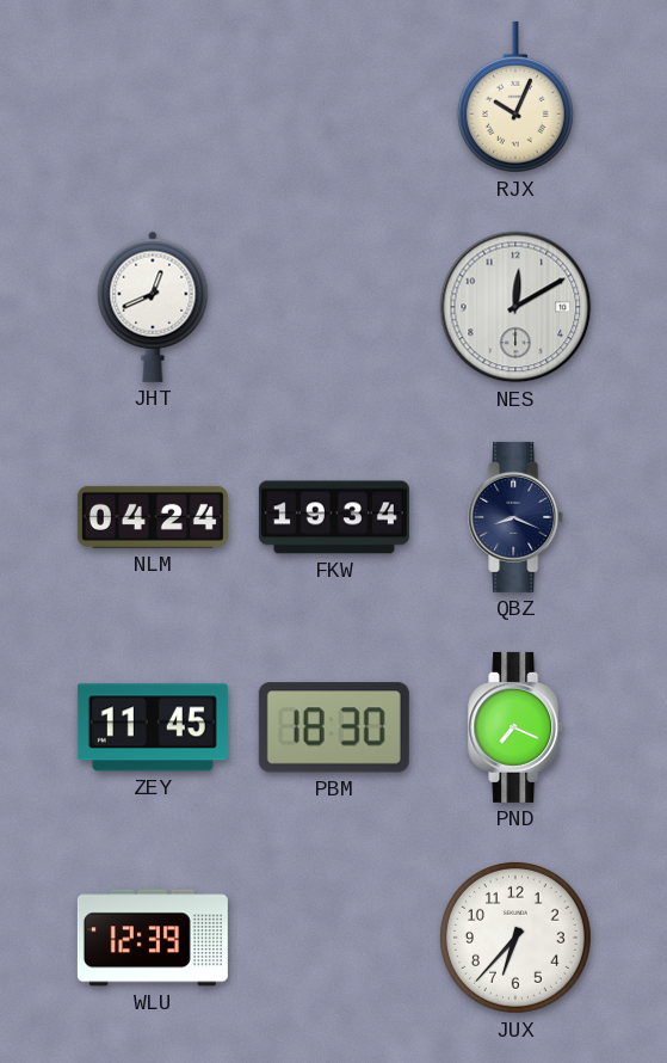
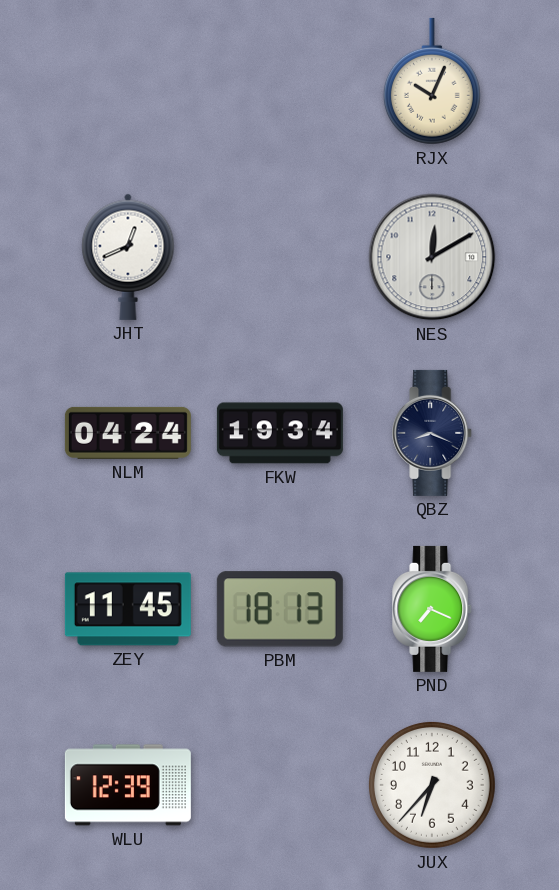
PBM: 18:30 -> 18:13
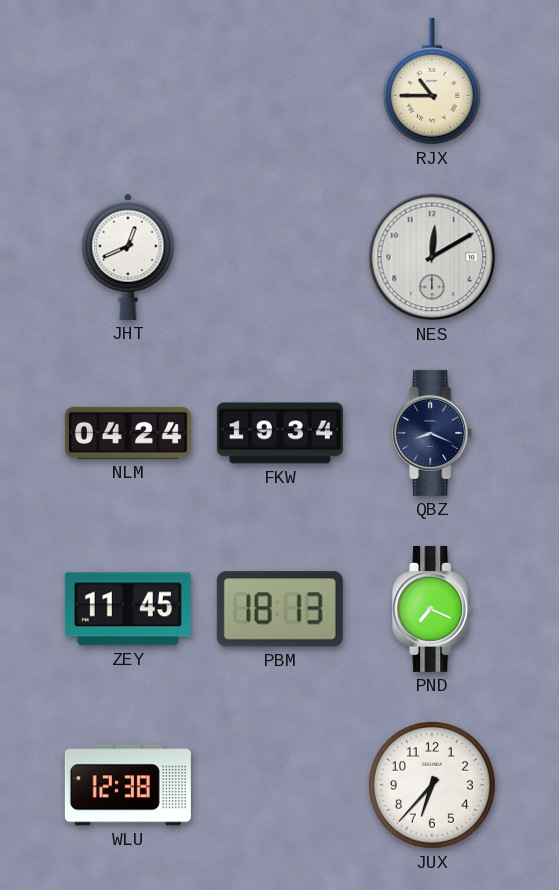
RJX: 10:04 -> 10:45
WLU: 12:39 -> 12:38
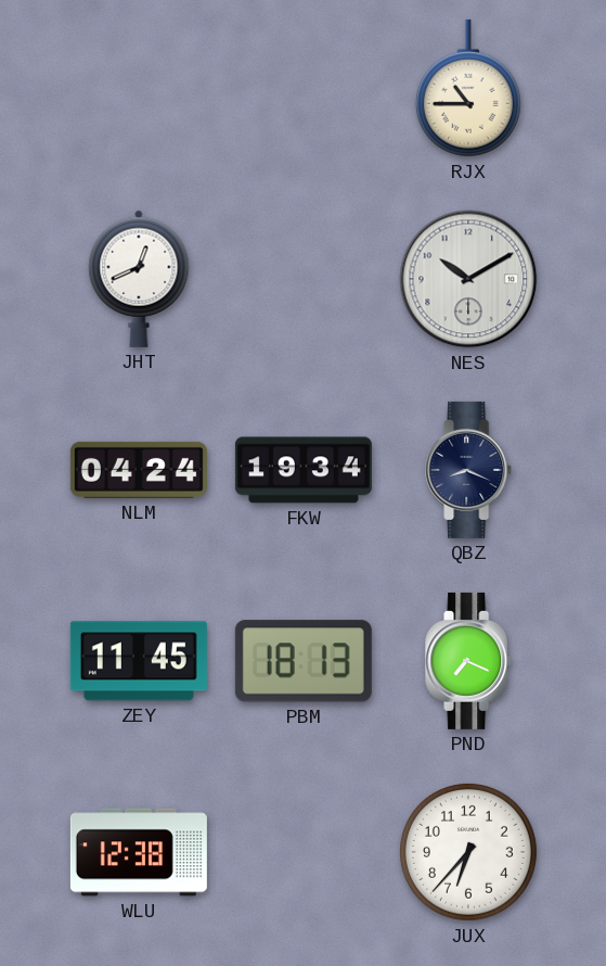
NES: 12:10 -> 10:10
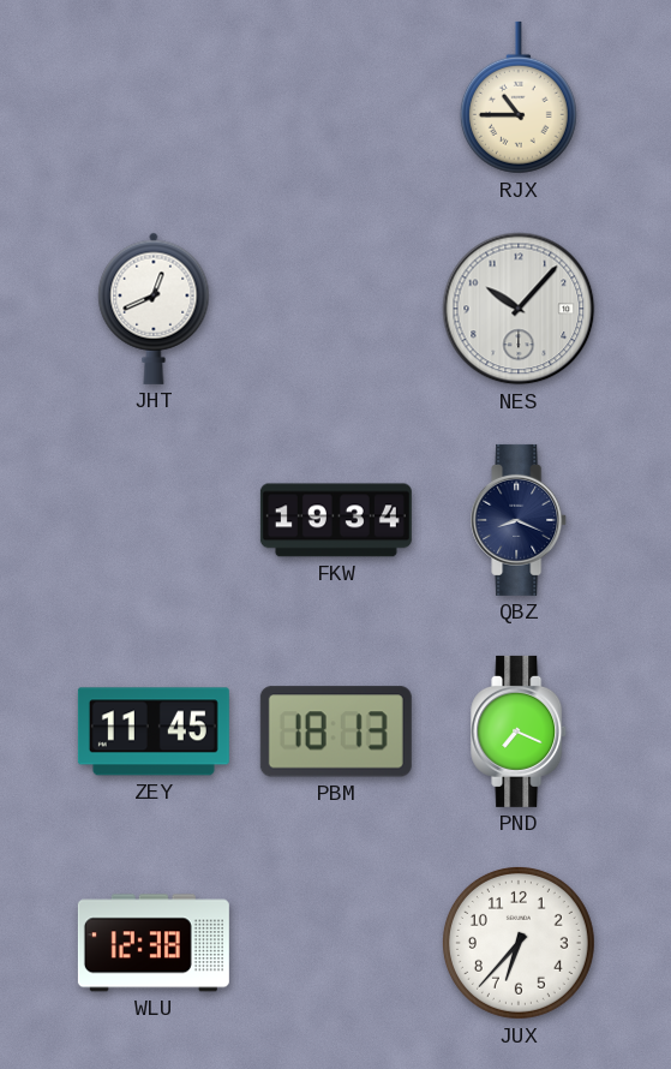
NES: 10:10 -> 10:07
NLM: 04:24 -> none
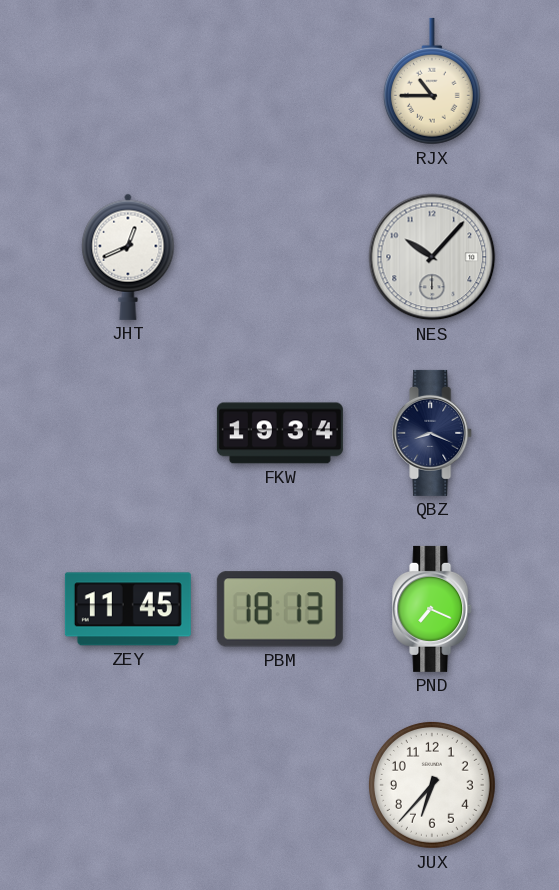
WLU: 12:38 -> none
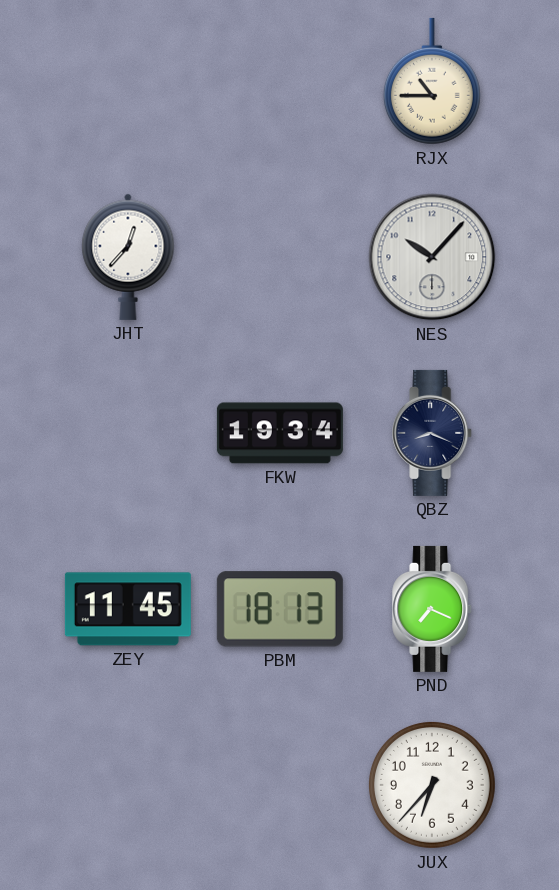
JHT: 12:41 -> 12:37
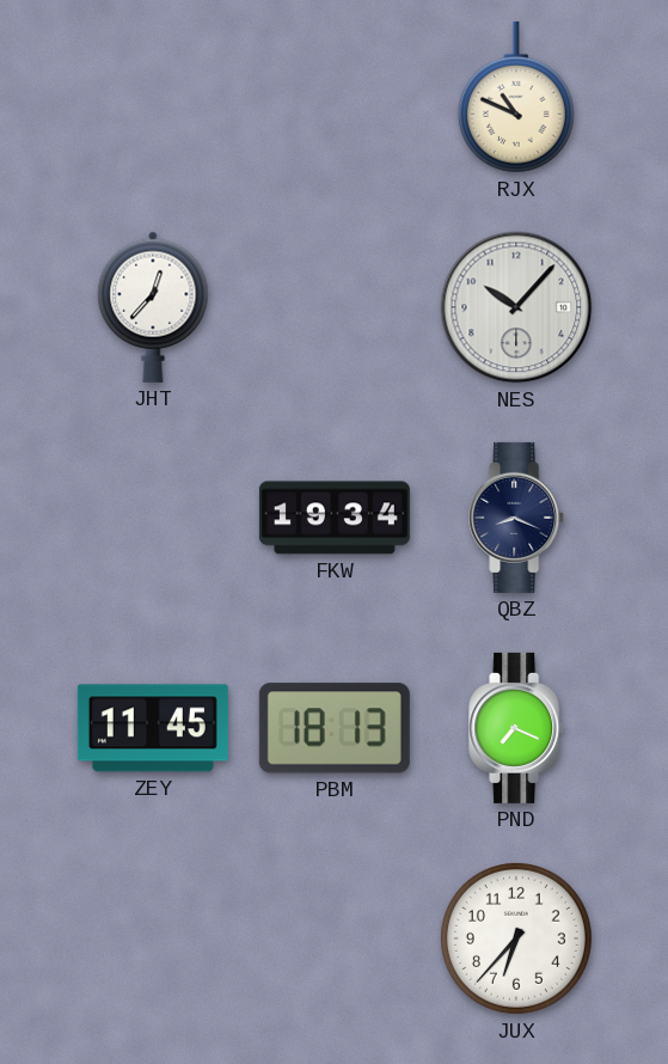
RJX: 10:45 -> 10:49
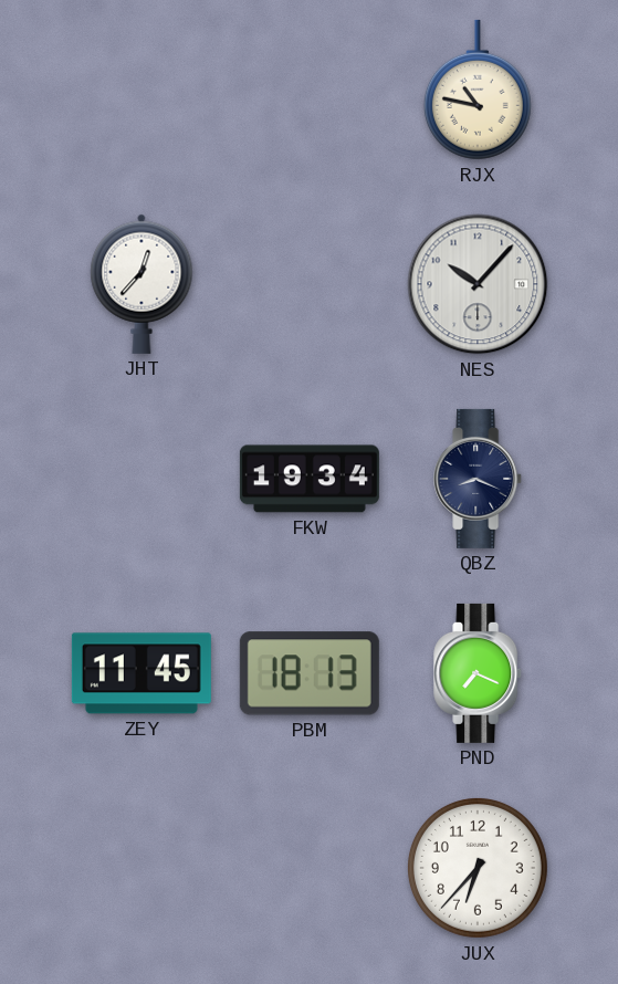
RJX: 10:49 -> 10:47
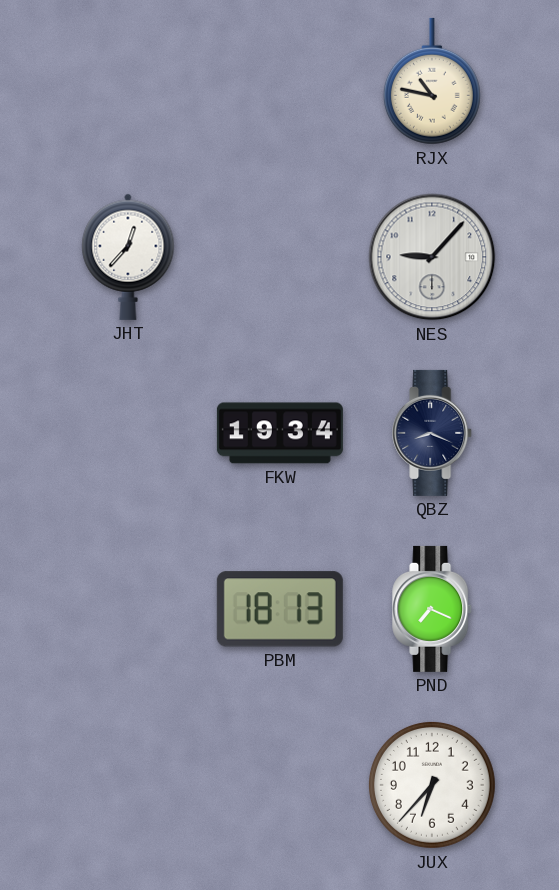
NES: 10:07 -> 9:07
ZEY: 11:45 -> none
